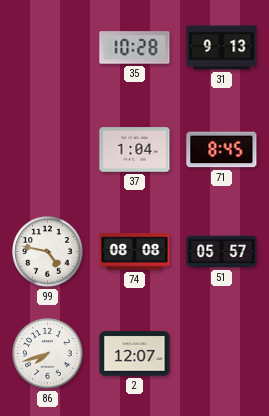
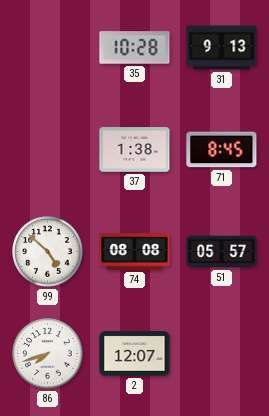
37: 1:04 -> 1:38
99: 4:47 -> 4:52
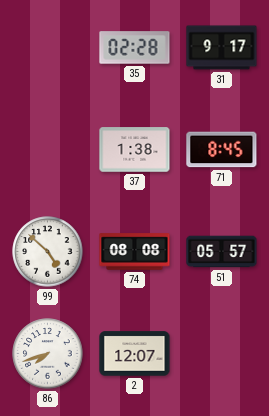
35: 10:28 -> 02:28
31: 9:13 -> 9:17
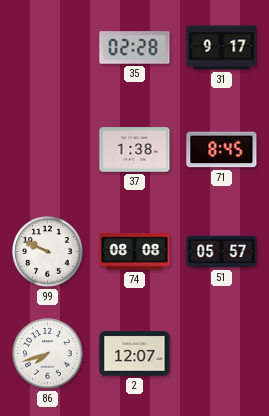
99: 4:52 -> 9:49
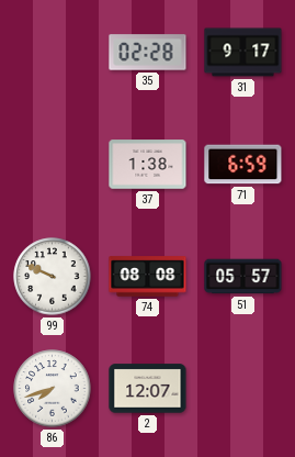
71: 8:45 -> 6:59
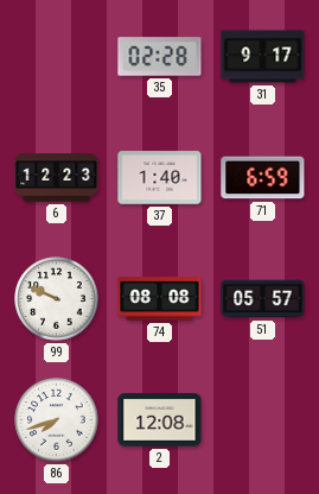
6: none -> 12:23
37: 1:38 -> 1:40
2: 12:07 -> 12:08
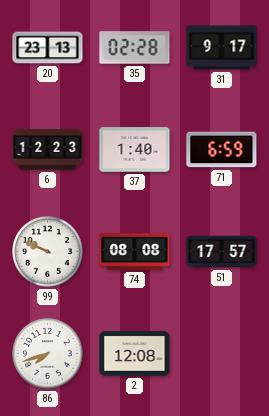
20: none -> 23:13
51: 05:57 -> 17:57
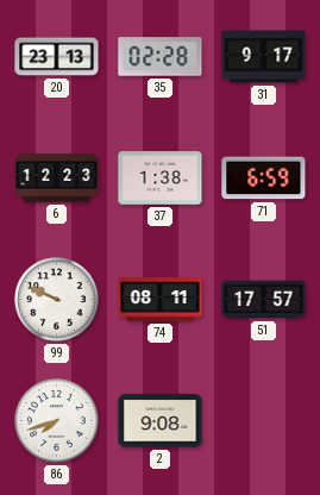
37: 1:40 -> 1:38
74: 08:08 -> 08:11
2: 12:08 -> 9:08
